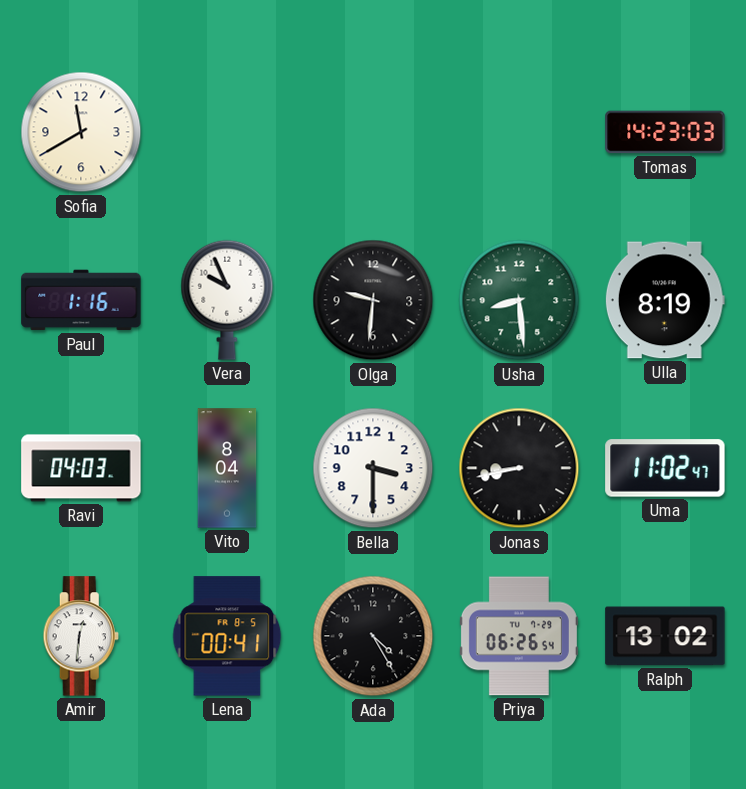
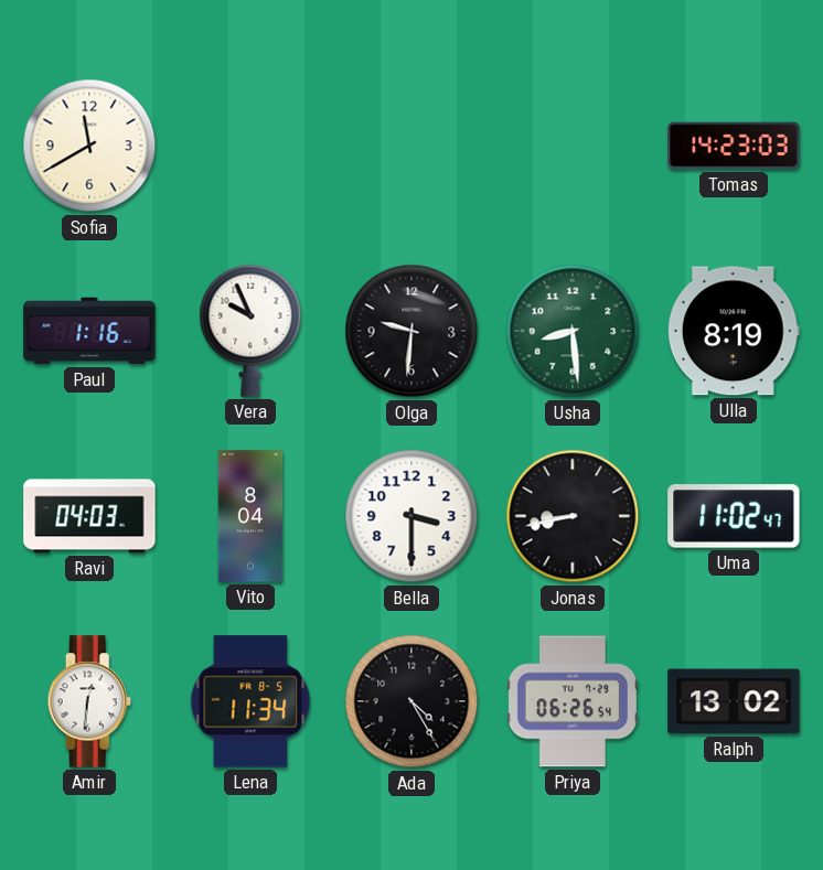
Lena: 00:41 -> 11:34
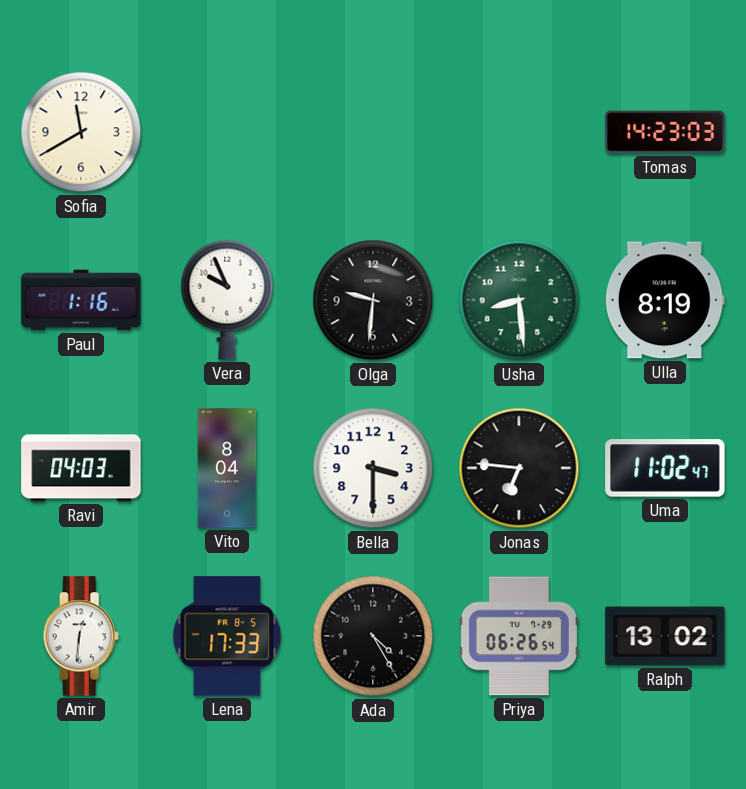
Jonas: 8:43 -> 6:46
Lena: 11:34 -> 17:33
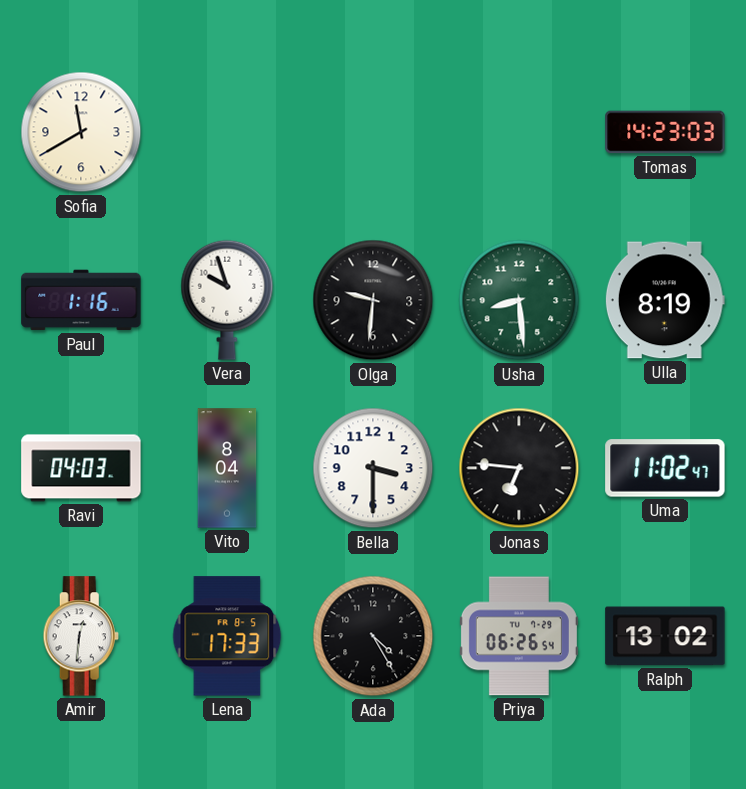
Vera: 9:56 -> 9:57
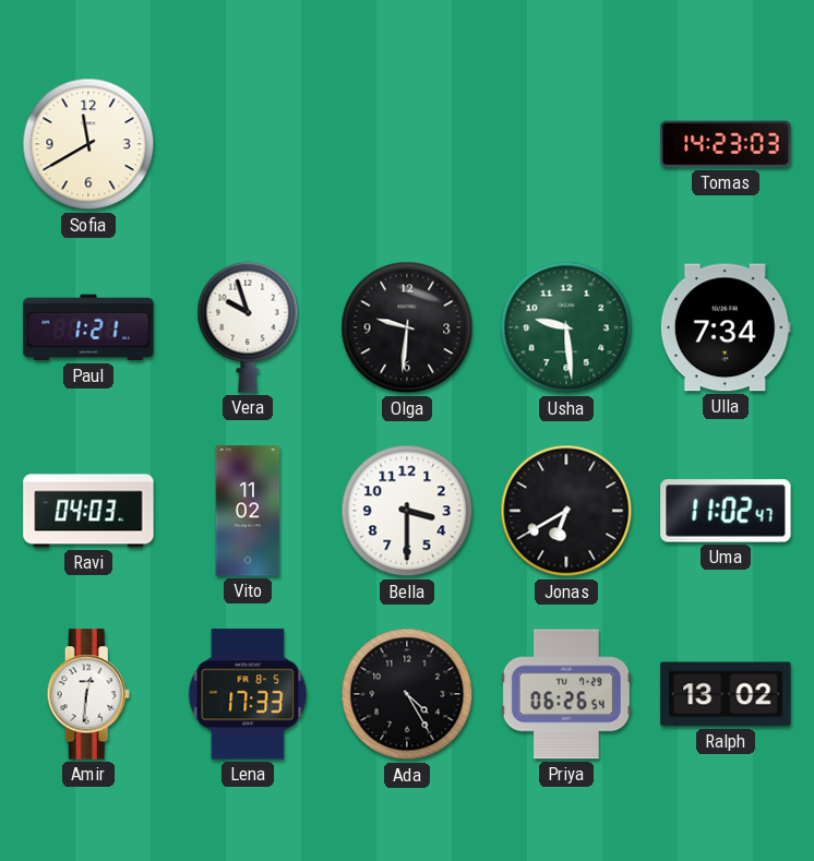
Paul: 1:16 -> 1:21
Usha: 8:29 -> 9:29
Ulla: 8:19 -> 7:34
Vito: 8:04 -> 11:02
Jonas: 6:46 -> 6:40
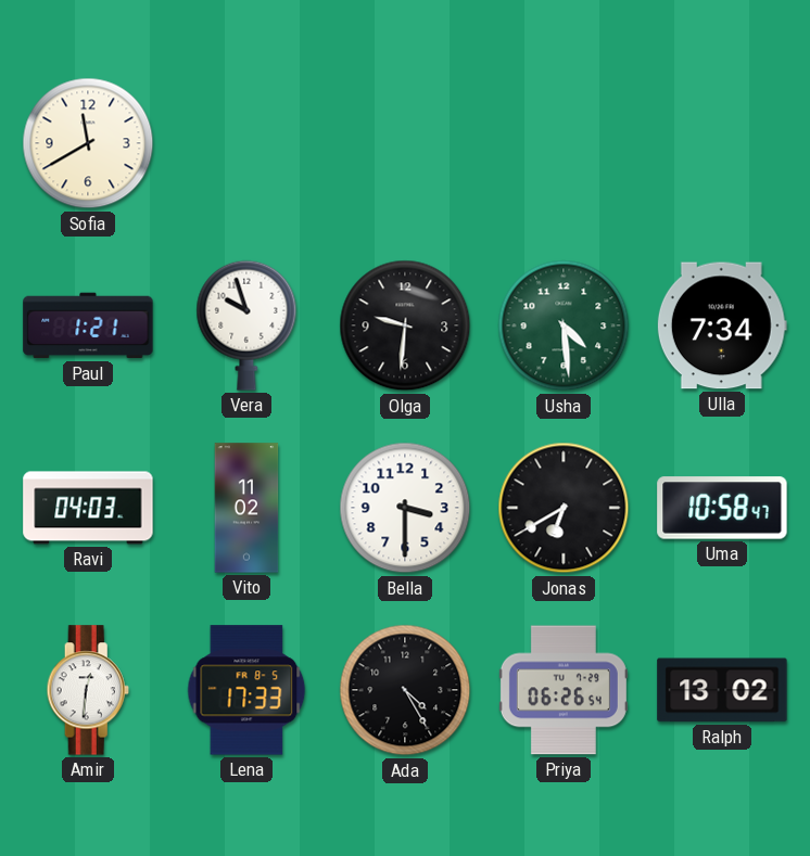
Tomas: 14:23 -> none
Usha: 9:29 -> 4:29
Uma: 11:02 -> 10:58
